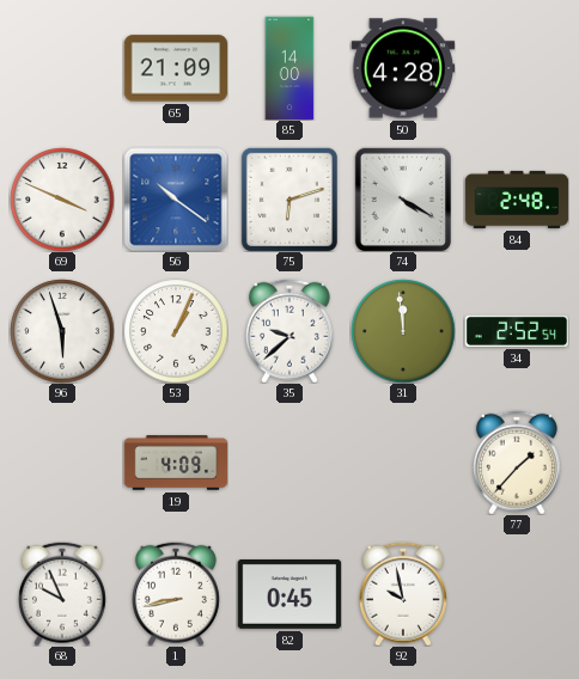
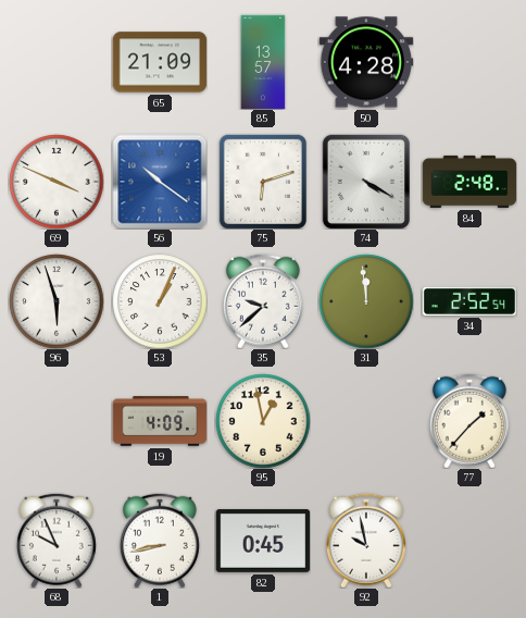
85: 14:00 -> 13:57
95: none -> 12:58
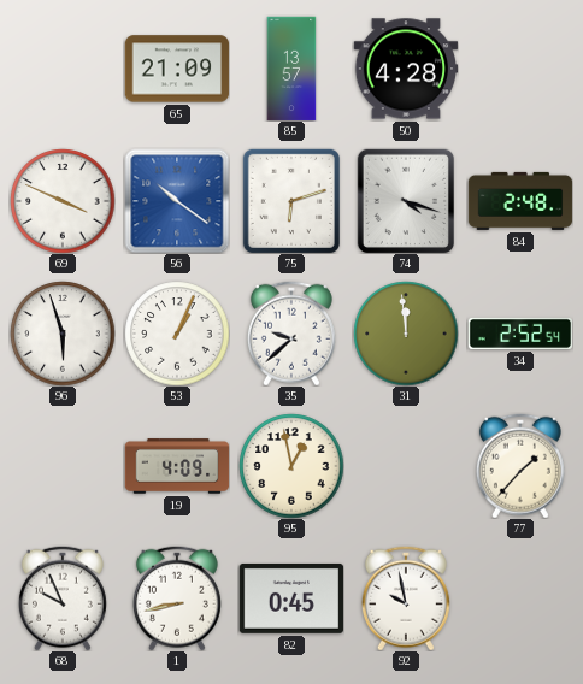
74: 4:20 -> 4:18
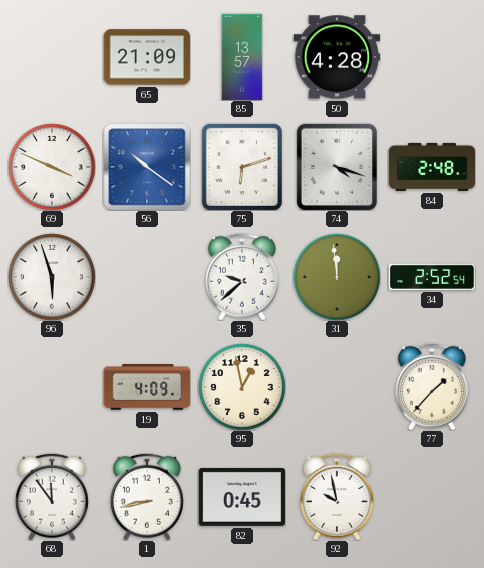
53: 1:04 -> none
68: 9:56 -> 11:54
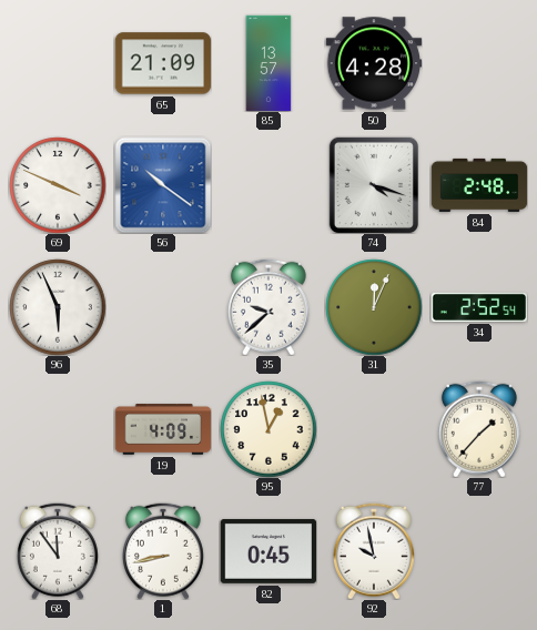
75: 6:12 -> none
96: 5:57 -> 5:56
31: 11:59 -> 12:04
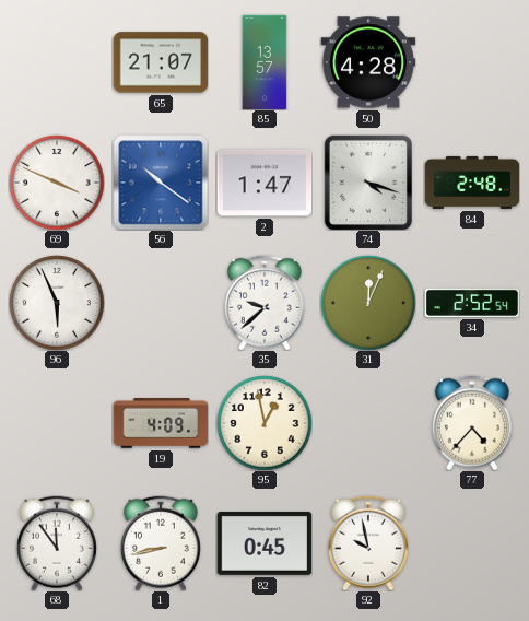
65: 21:09 -> 21:07
2: none -> 1:47
77: 1:37 -> 4:37
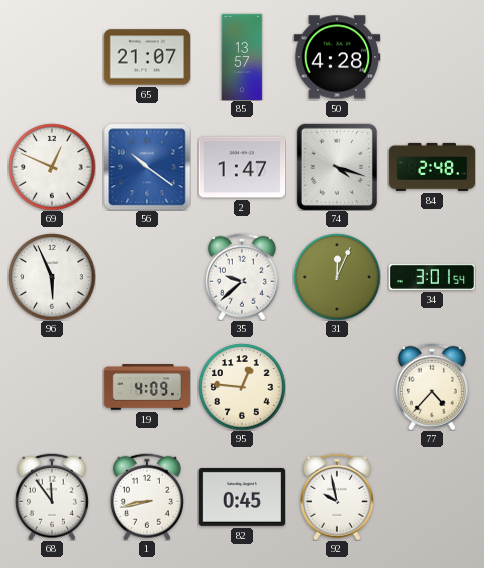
69: 3:49 -> 12:49
34: 2:52 -> 3:01
95: 12:58 -> 12:46
